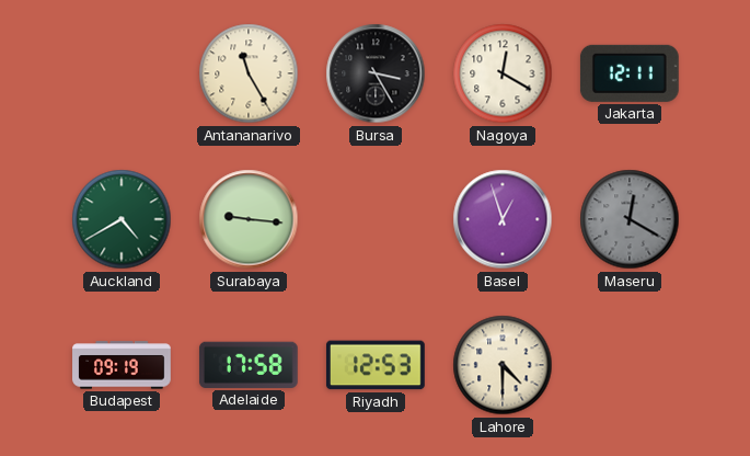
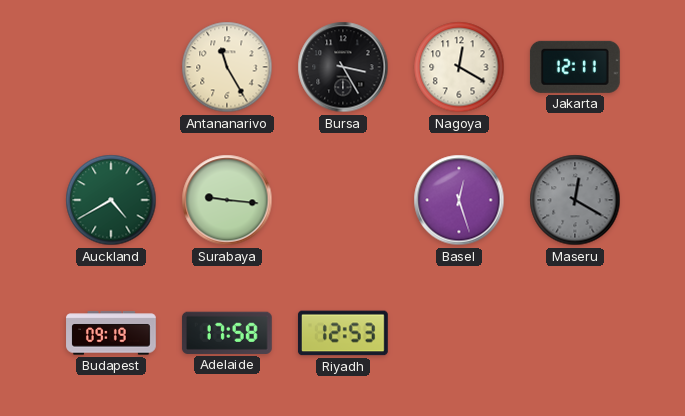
Basel: 12:57 -> 12:27
Lahore: 4:30 -> none
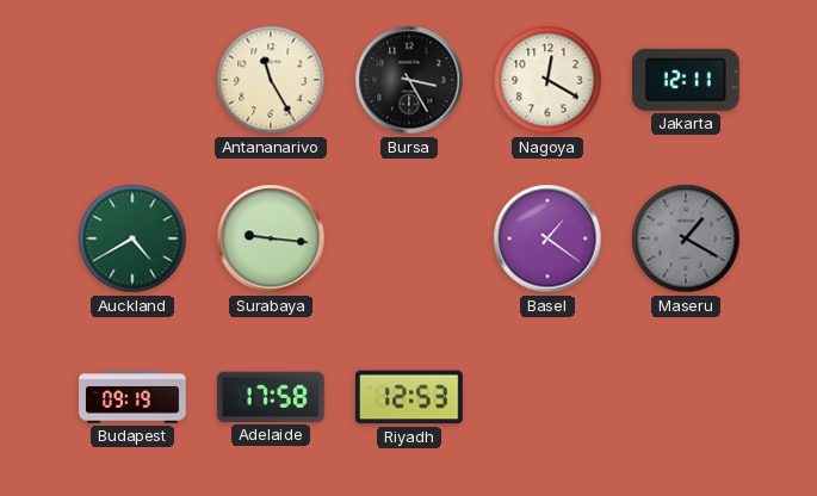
Basel: 12:27 -> 1:21
Maseru: 12:20 -> 1:20
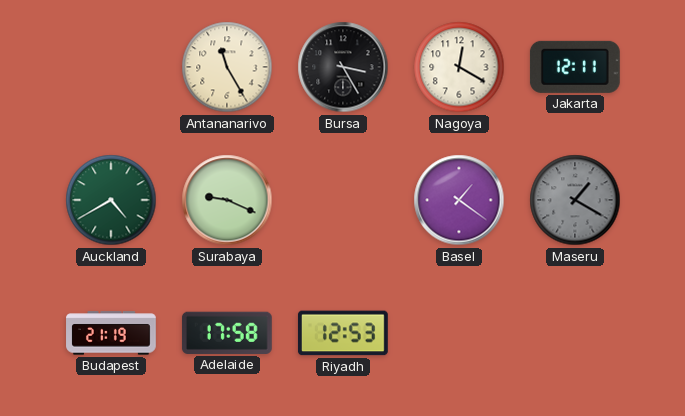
Surabaya: 9:16 -> 9:19
Budapest: 09:19 -> 21:19
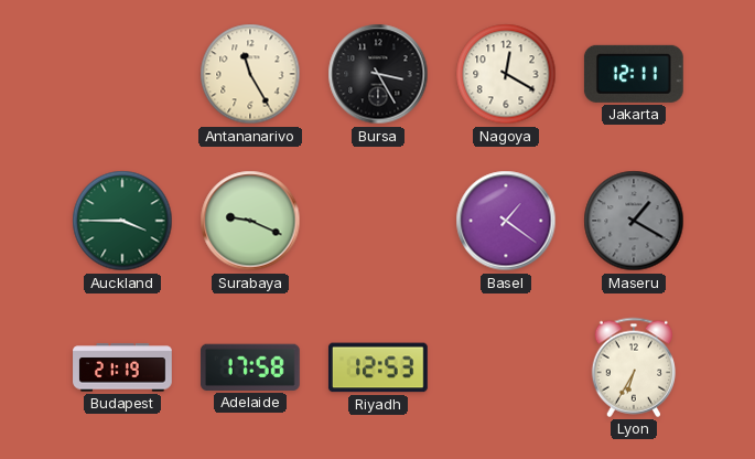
Auckland: 4:40 -> 3:45
Lyon: none -> 6:35
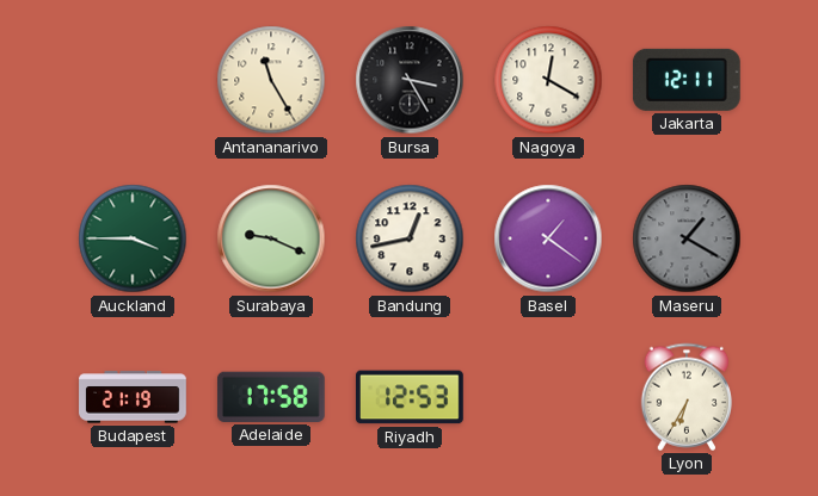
Bandung: none -> 12:43
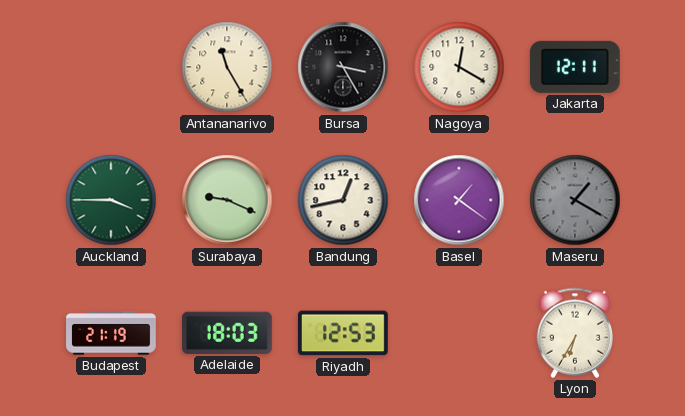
Adelaide: 17:58 -> 18:03
